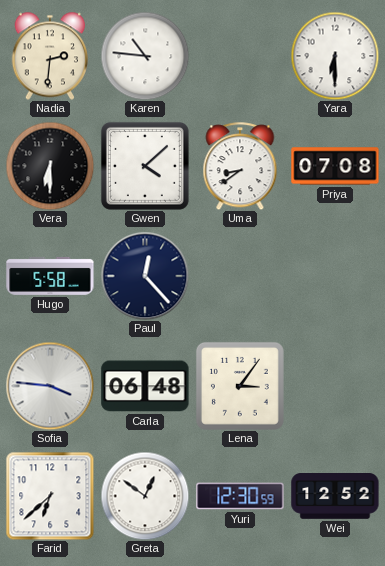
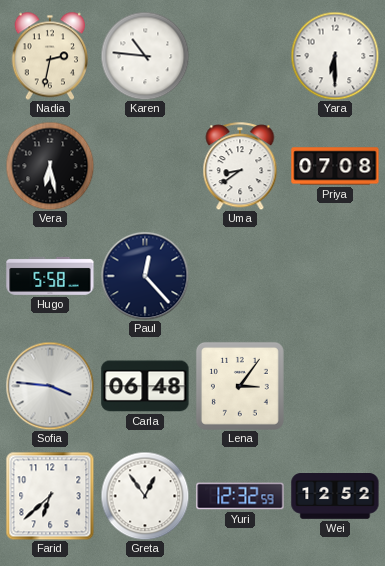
Nadia: 2:31 -> 2:32
Vera: 6:30 -> 6:28
Gwen: 4:08 -> none
Greta: 12:51 -> 12:54
Yuri: 12:30 -> 12:32
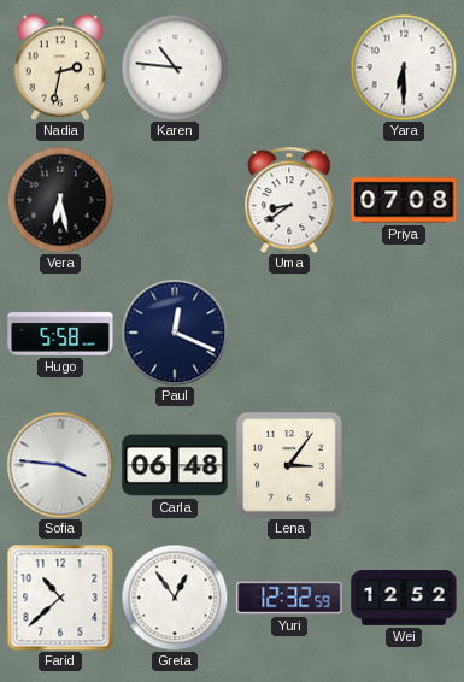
Paul: 12:23 -> 12:19
Farid: 6:38 -> 10:38
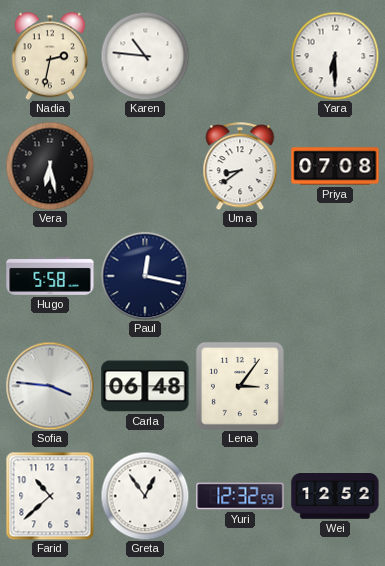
Paul: 12:19 -> 12:17
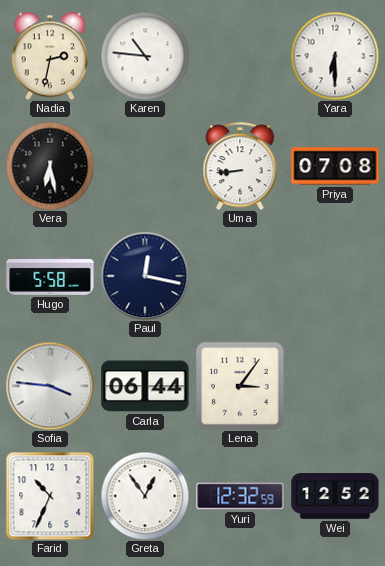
Uma: 8:39 -> 8:44
Carla: 06:48 -> 06:44
Farid: 10:38 -> 10:34
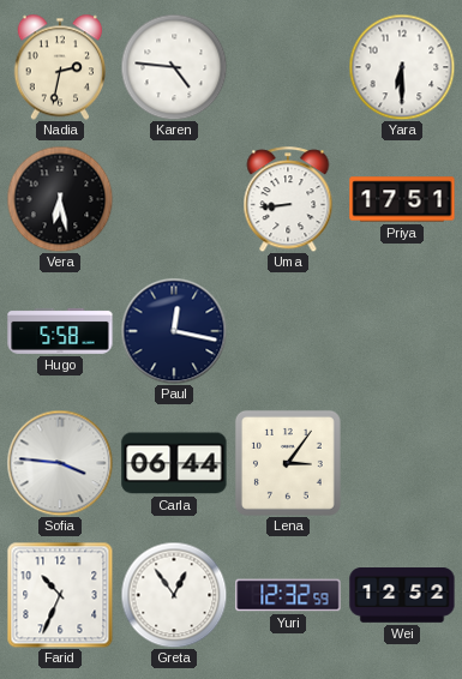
Karen: 10:46 -> 4:46
Priya: 07:08 -> 17:51
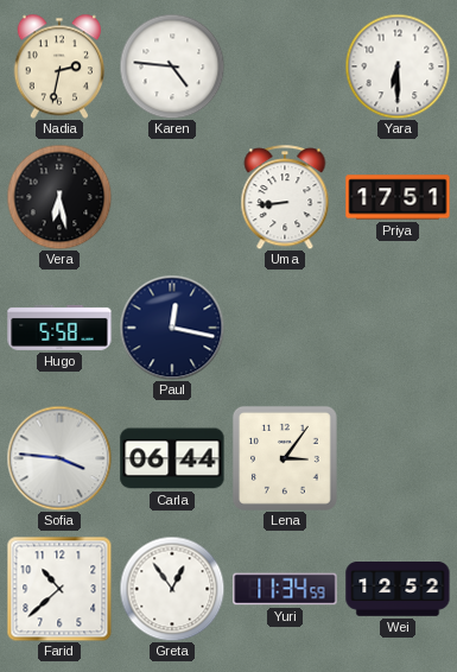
Farid: 10:34 -> 10:38
Yuri: 12:32 -> 11:34
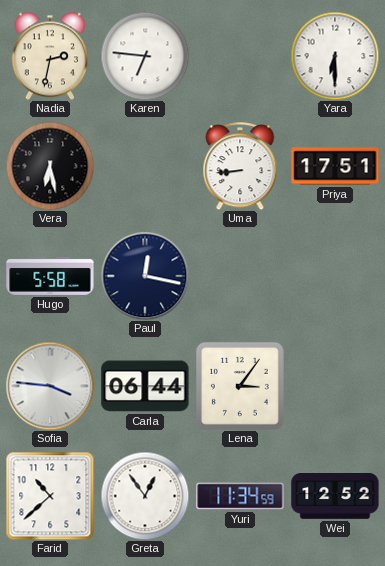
Karen: 4:46 -> 6:46
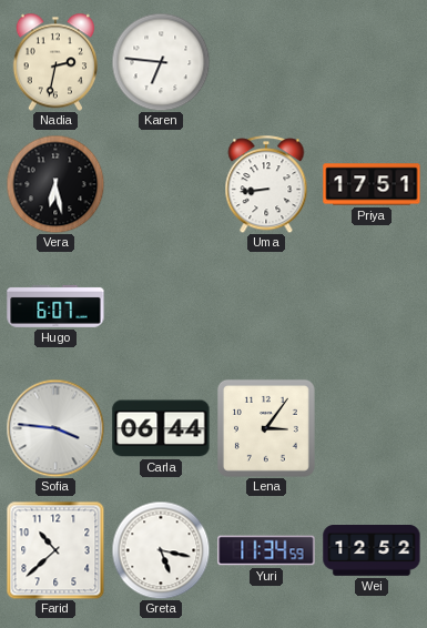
Yara: 6:30 -> none
Hugo: 5:58 -> 6:07
Paul: 12:17 -> none
Greta: 12:54 -> 5:17
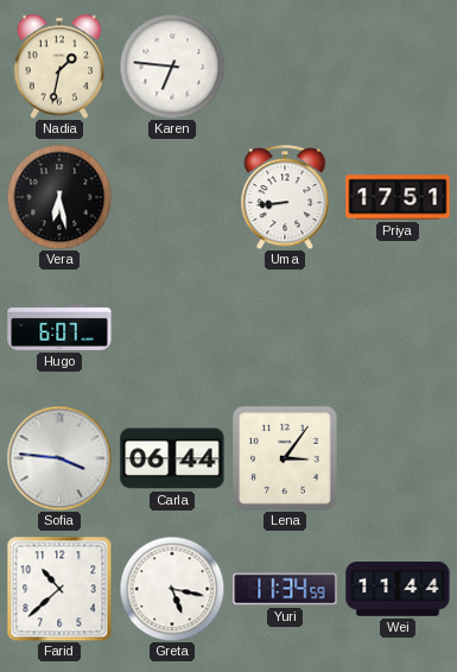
Nadia: 2:32 -> 1:32
Wei: 12:52 -> 11:44
